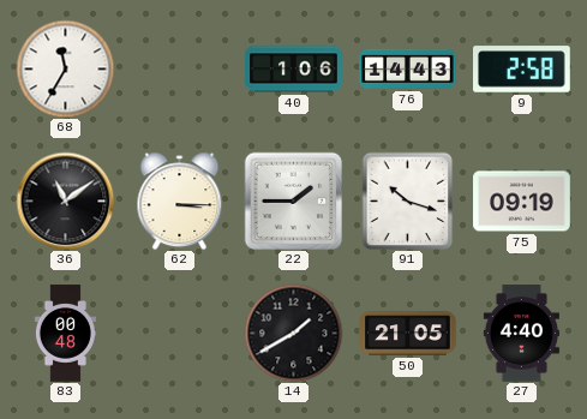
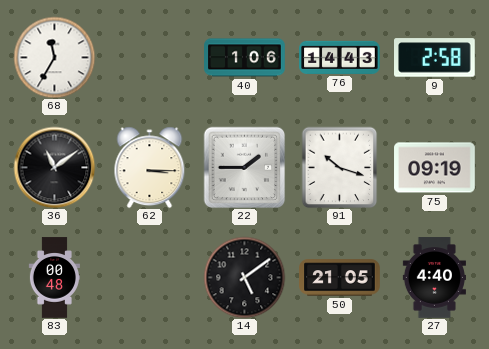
14: 1:40 -> 5:09
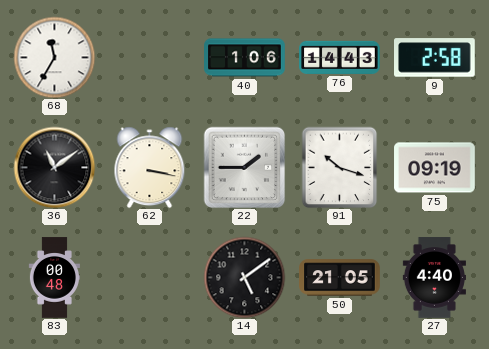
62: 3:15 -> 3:17
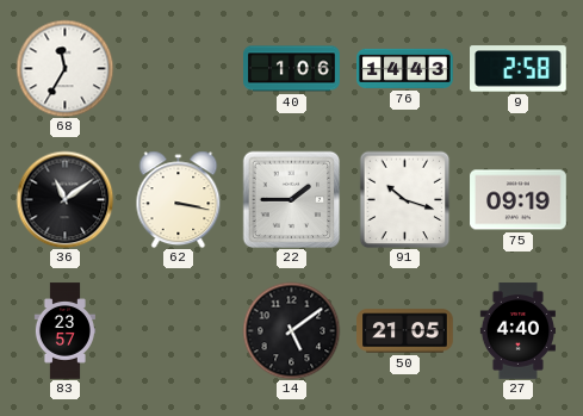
83: 00:48 -> 23:57
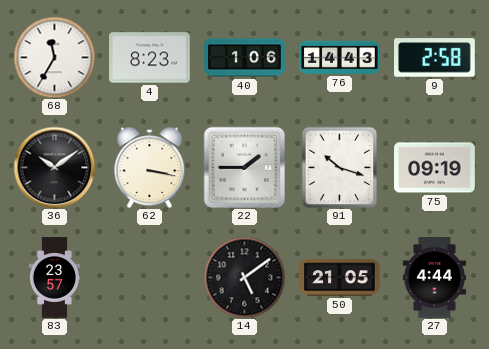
4: none -> 8:23
36: 11:09 -> 10:09
27: 4:40 -> 4:44
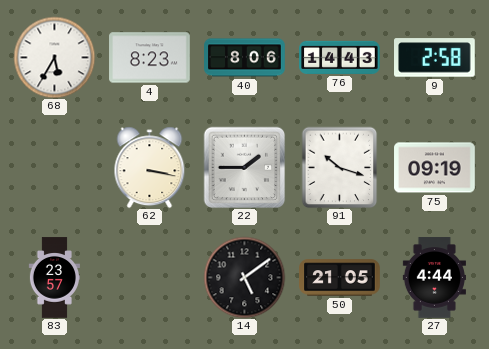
68: 11:35 -> 5:35
40: 1:06 -> 8:06
36: 10:09 -> none
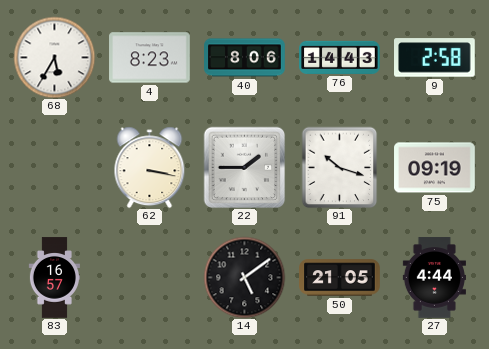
83: 23:57 -> 16:57
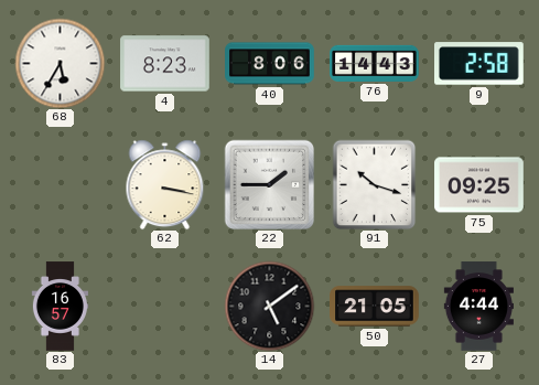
75: 09:19 -> 09:25
